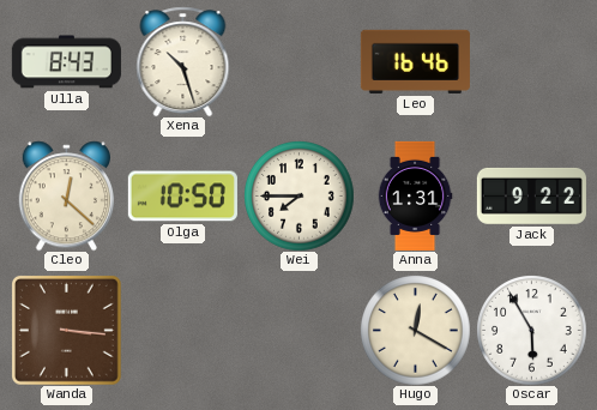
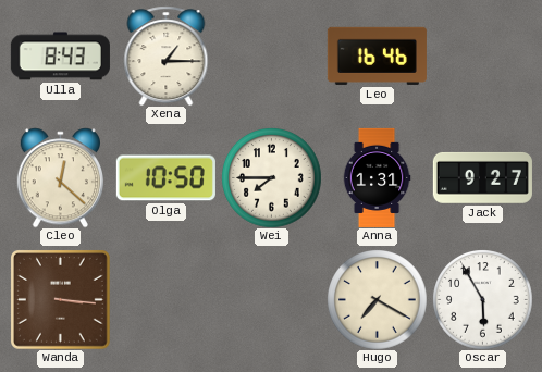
Xena: 10:27 -> 1:15
Jack: 9:22 -> 9:27
Hugo: 12:20 -> 7:20
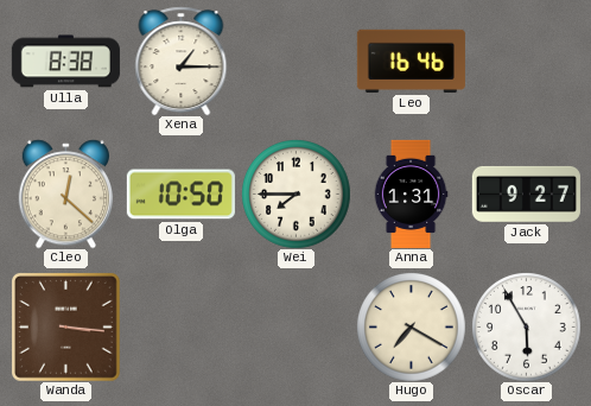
Ulla: 8:43 -> 8:38
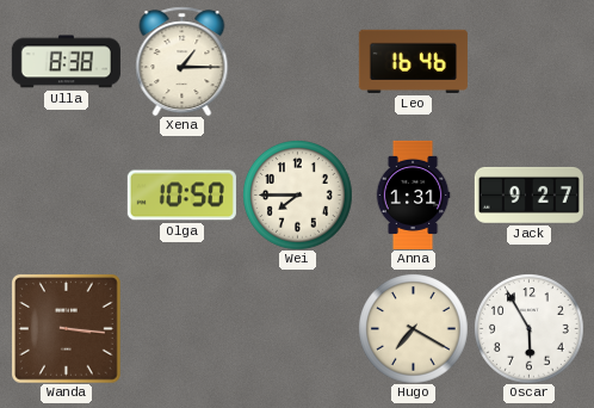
Cleo: 12:22 -> none
